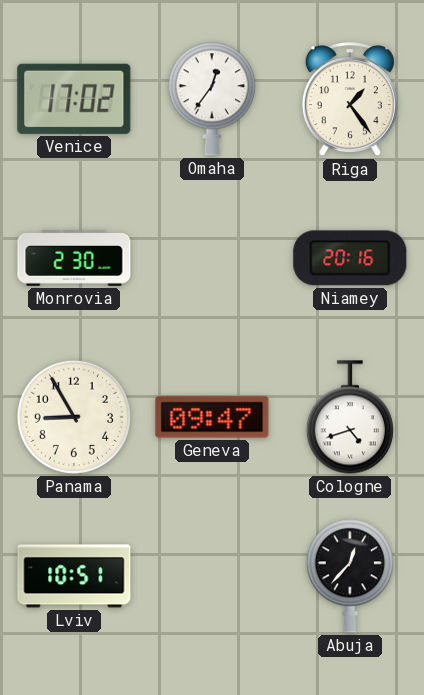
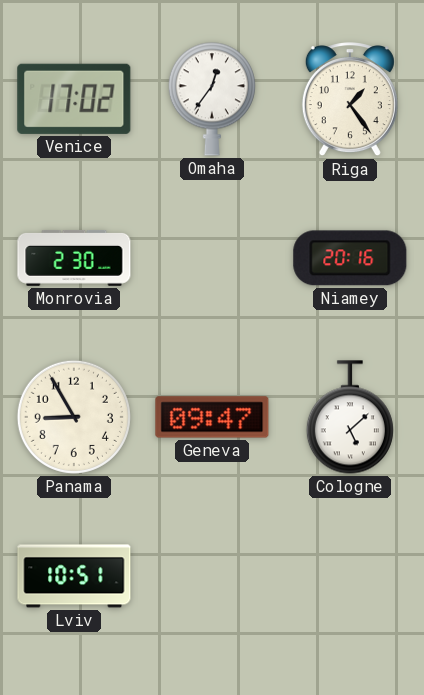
Cologne: 4:42 -> 5:08
Abuja: 12:37 -> none
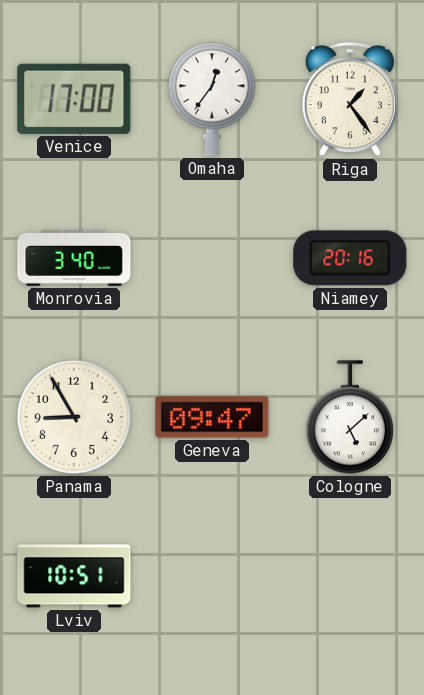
Venice: 17:02 -> 17:00
Monrovia: 2:30 -> 3:40
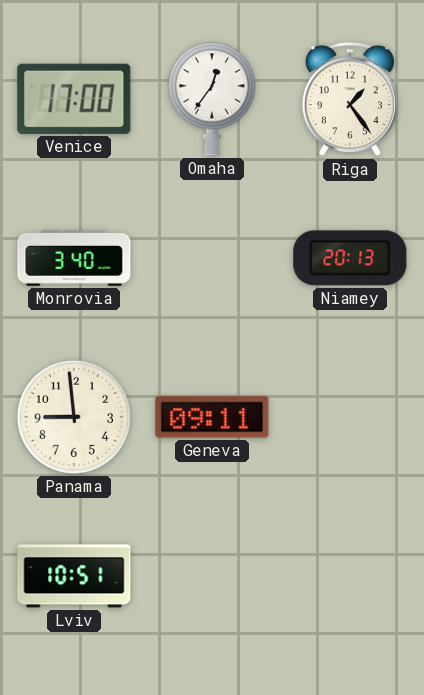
Niamey: 20:16 -> 20:13
Panama: 8:55 -> 8:59
Geneva: 09:47 -> 09:11
Cologne: 5:08 -> none
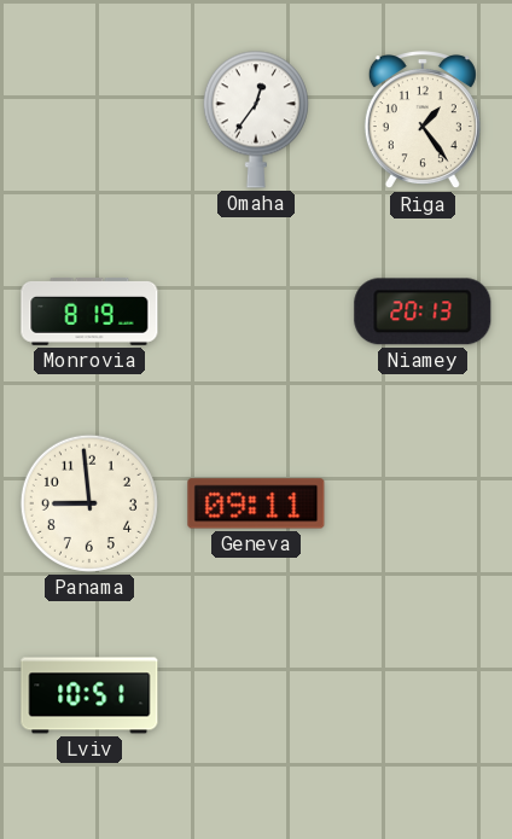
Venice: 17:00 -> none
Monrovia: 3:40 -> 8:19
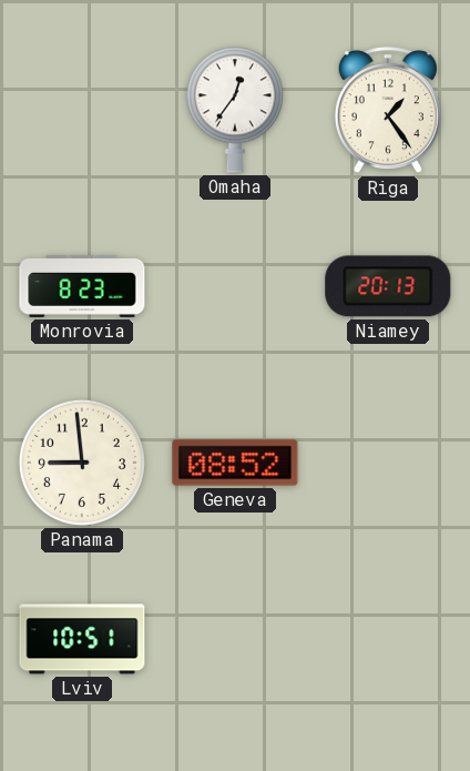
Monrovia: 8:19 -> 8:23
Geneva: 09:11 -> 08:52
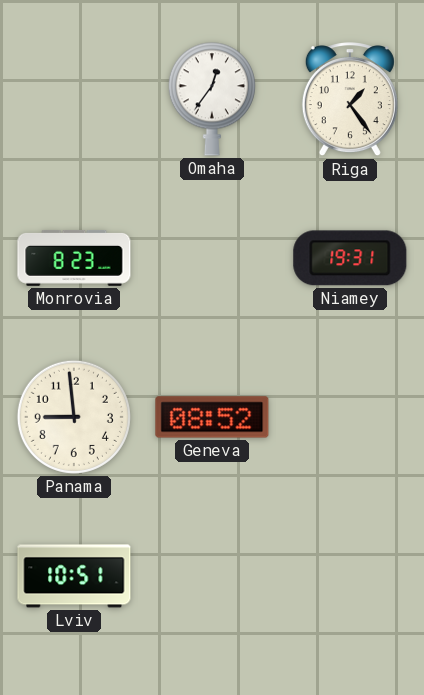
Niamey: 20:13 -> 19:31
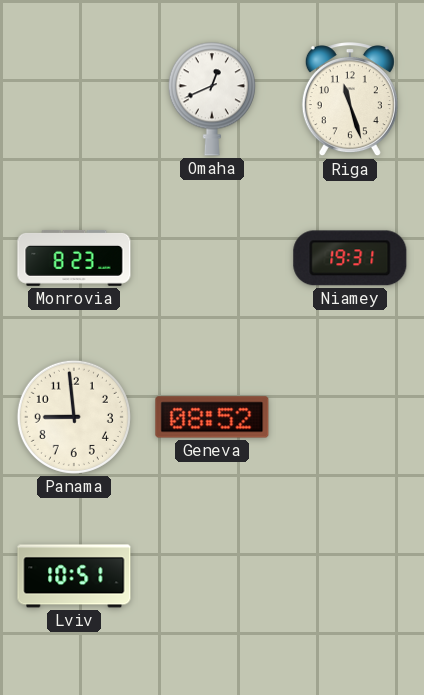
Omaha: 12:36 -> 12:41
Riga: 1:24 -> 11:27
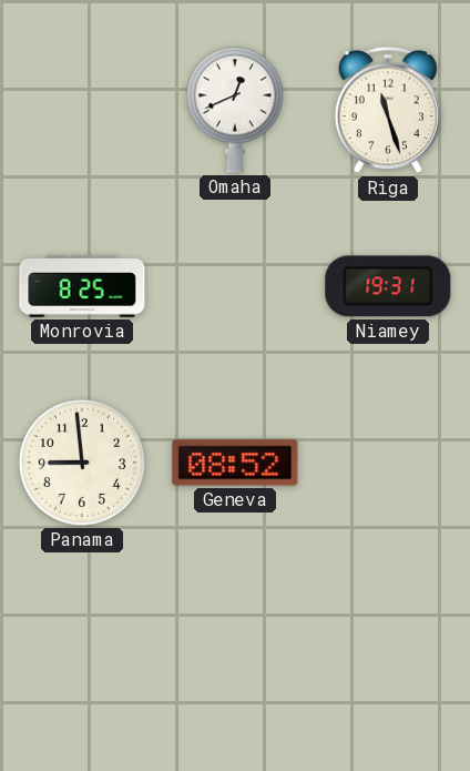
Monrovia: 8:23 -> 8:25
Lviv: 10:51 -> none
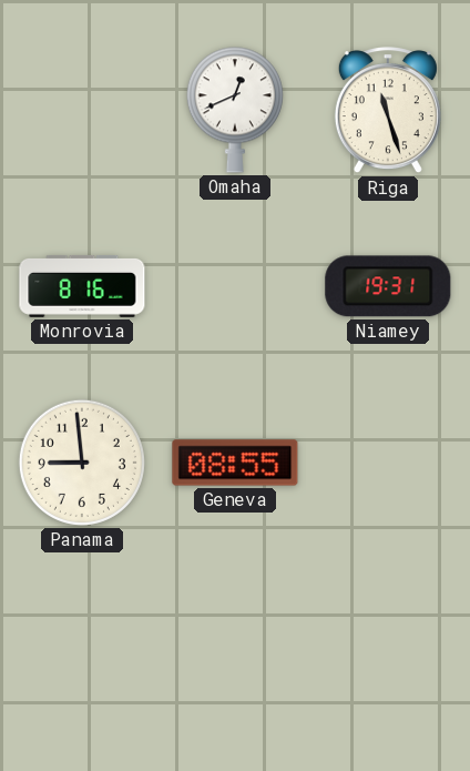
Monrovia: 8:25 -> 8:16
Geneva: 08:52 -> 08:55
